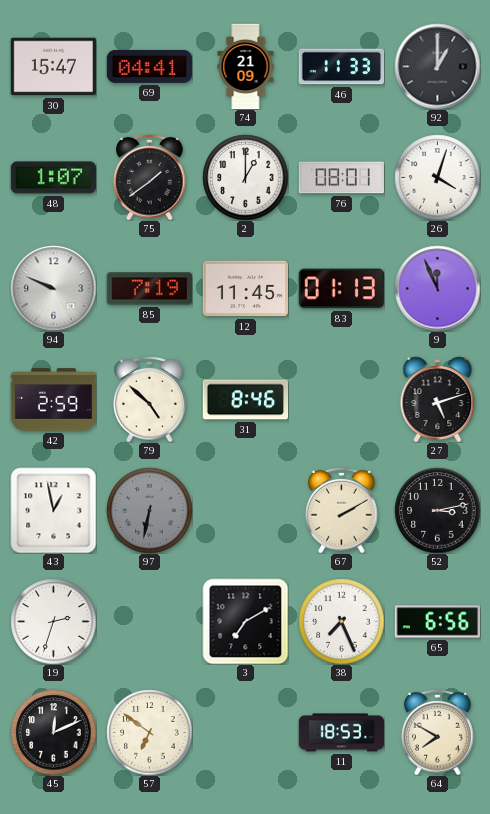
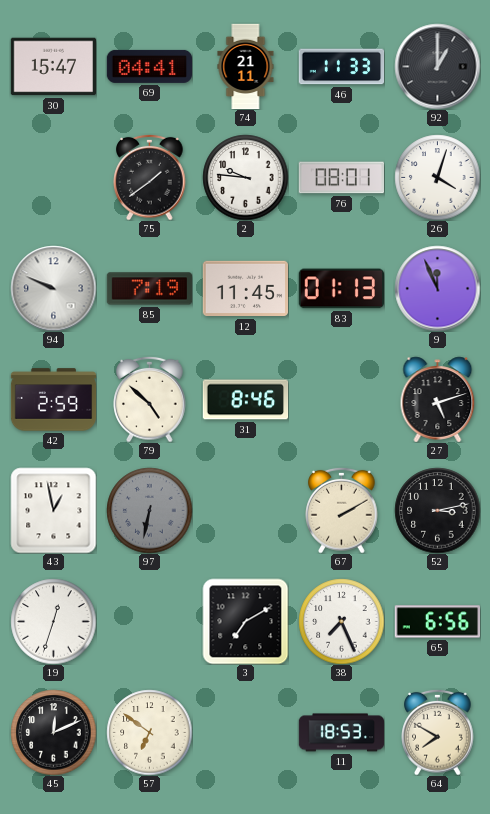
74: 21:09 -> 21:11
48: 1:07 -> none
2: 1:00 -> 9:46
19: 2:33 -> 12:33
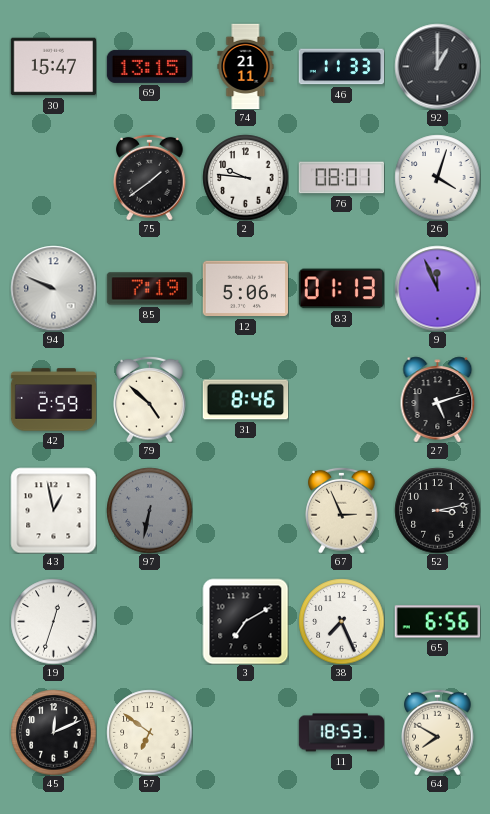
69: 04:41 -> 13:15
12: 11:45 -> 5:06
67: 2:10 -> 2:56
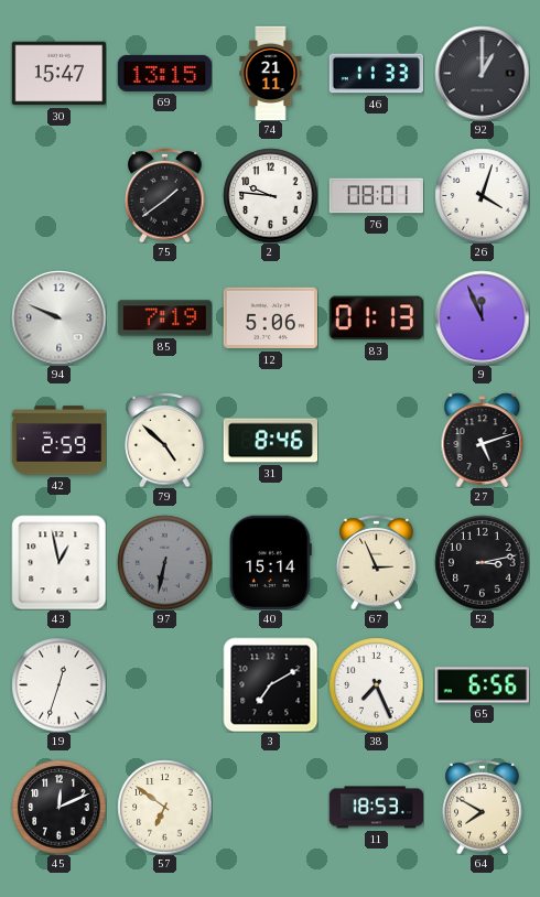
40: none -> 15:14
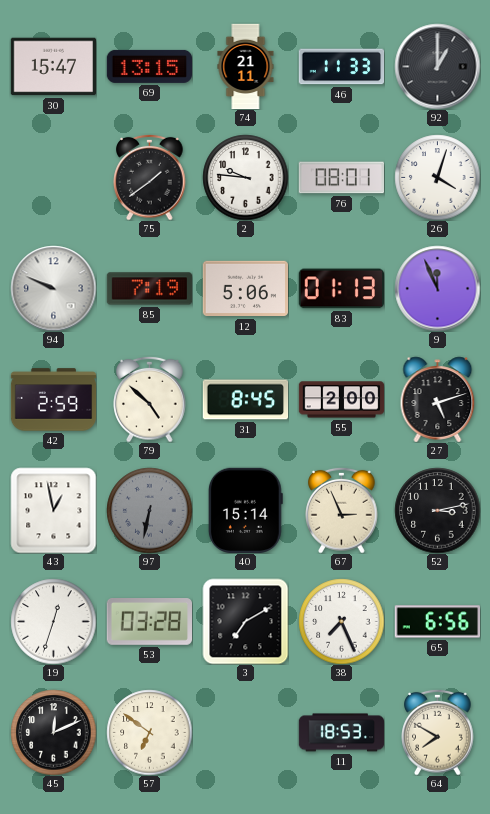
31: 8:46 -> 8:45
55: none -> 2:00
53: none -> 03:28
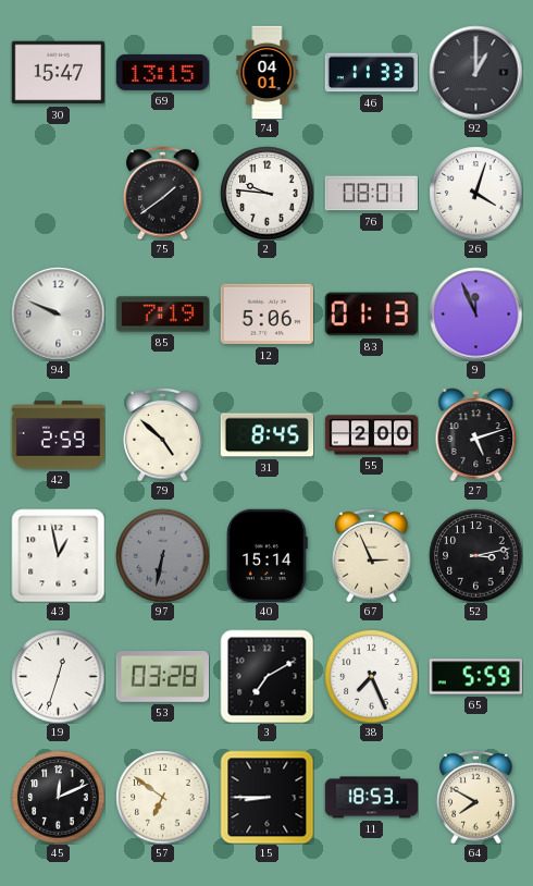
74: 21:11 -> 04:01
65: 6:56 -> 5:59
15: none -> 8:45
